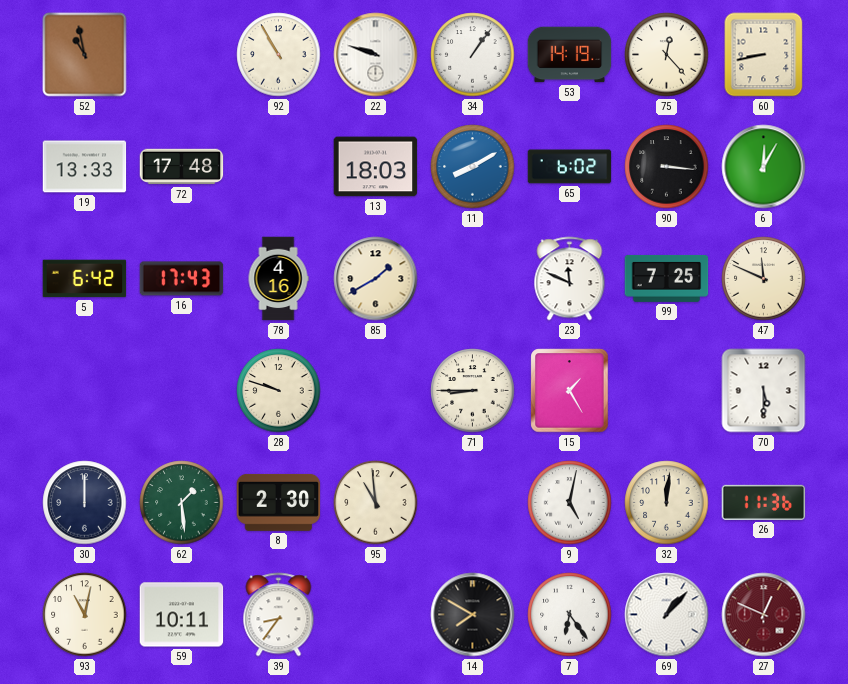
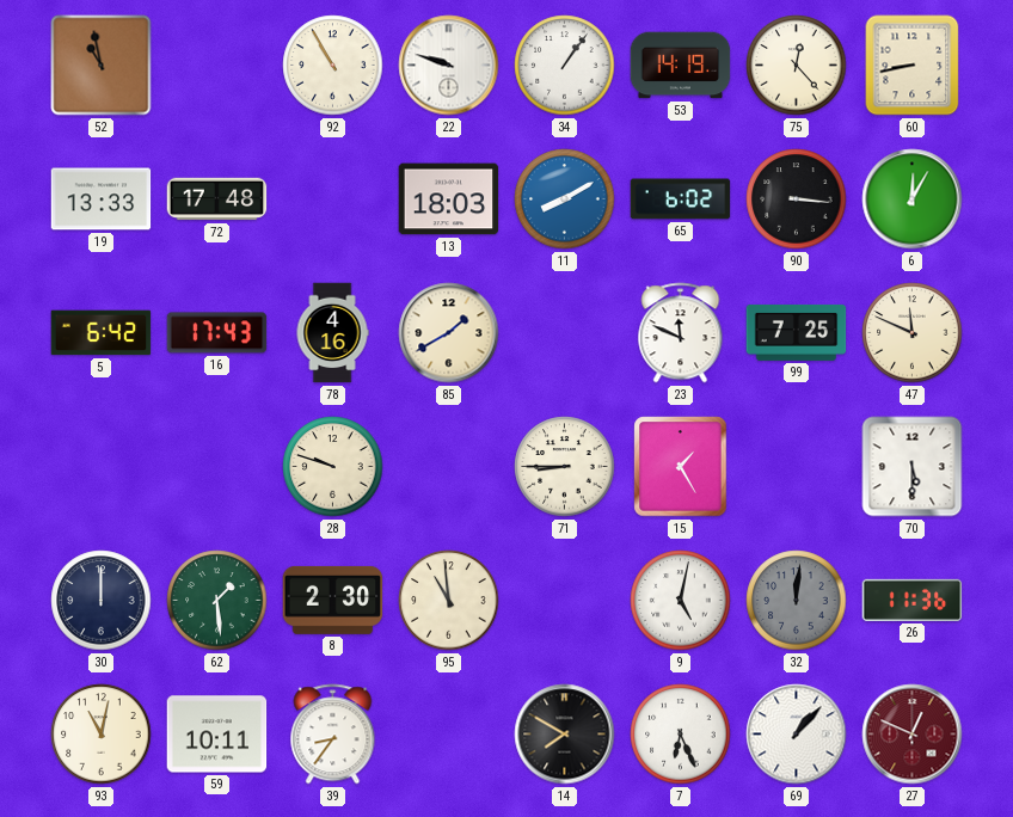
32 dial: cream -> grey
7: 6:24 -> 6:26
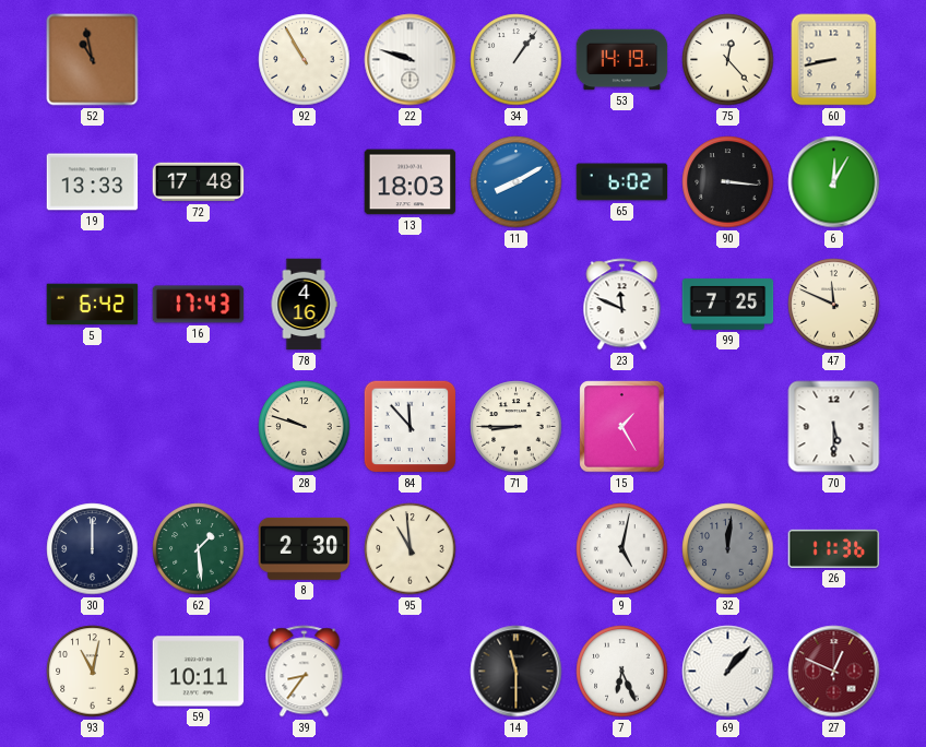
85: 1:40 -> none
84: none -> 11:53
14: 7:50 -> 11:30
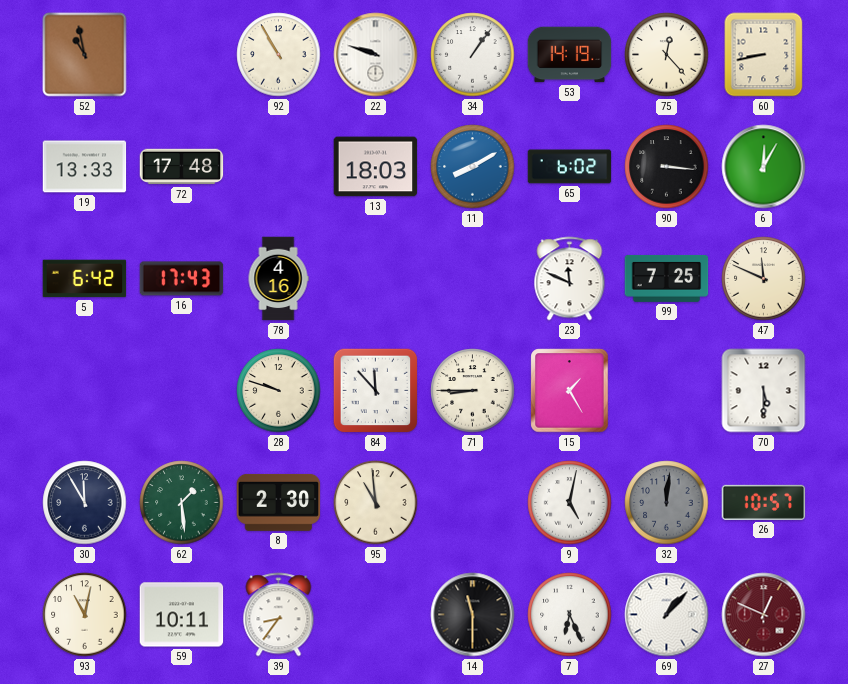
30: 12:00 -> 11:55
26: 11:36 -> 10:57
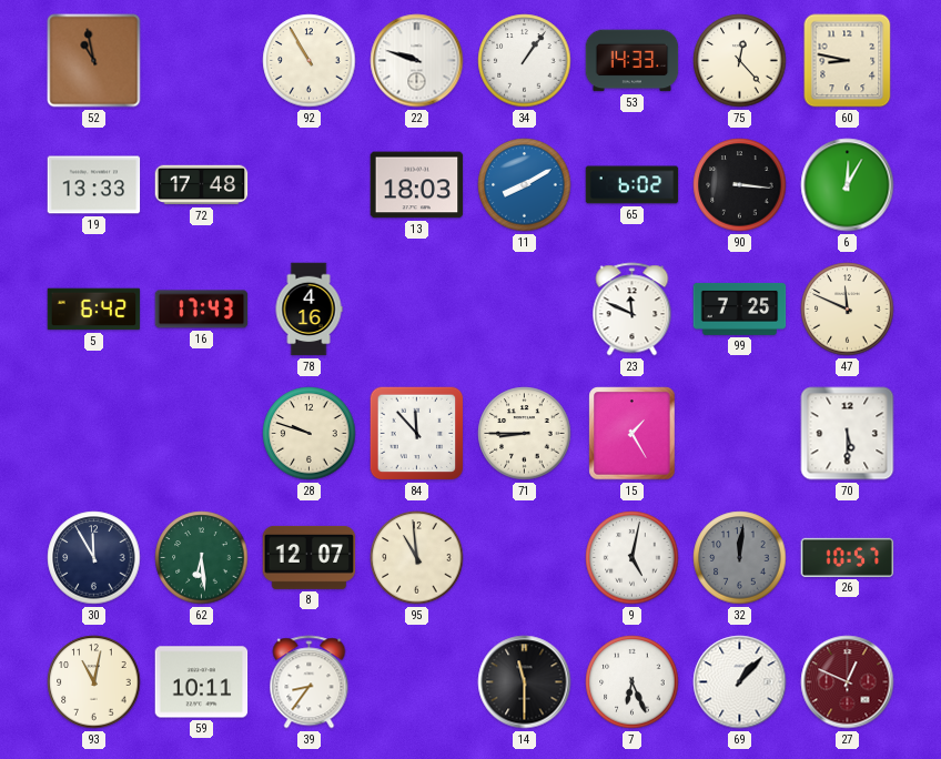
53: 14:19 -> 14:33
60: 8:43 -> 8:47
62: 1:29 -> 6:29
8: 2:30 -> 12:07
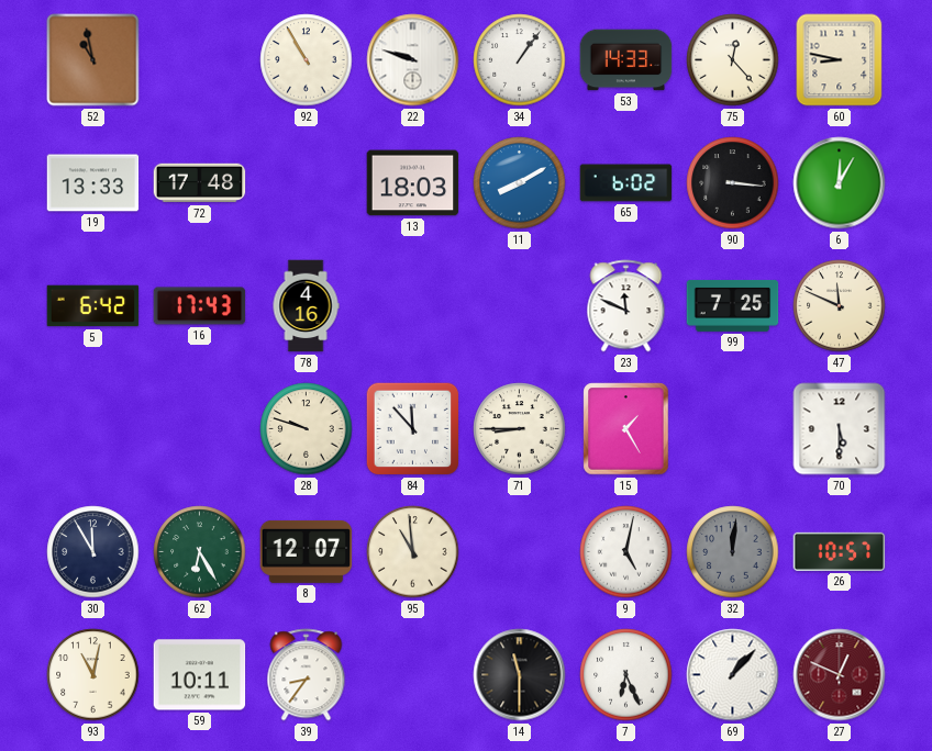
62: 6:29 -> 6:25
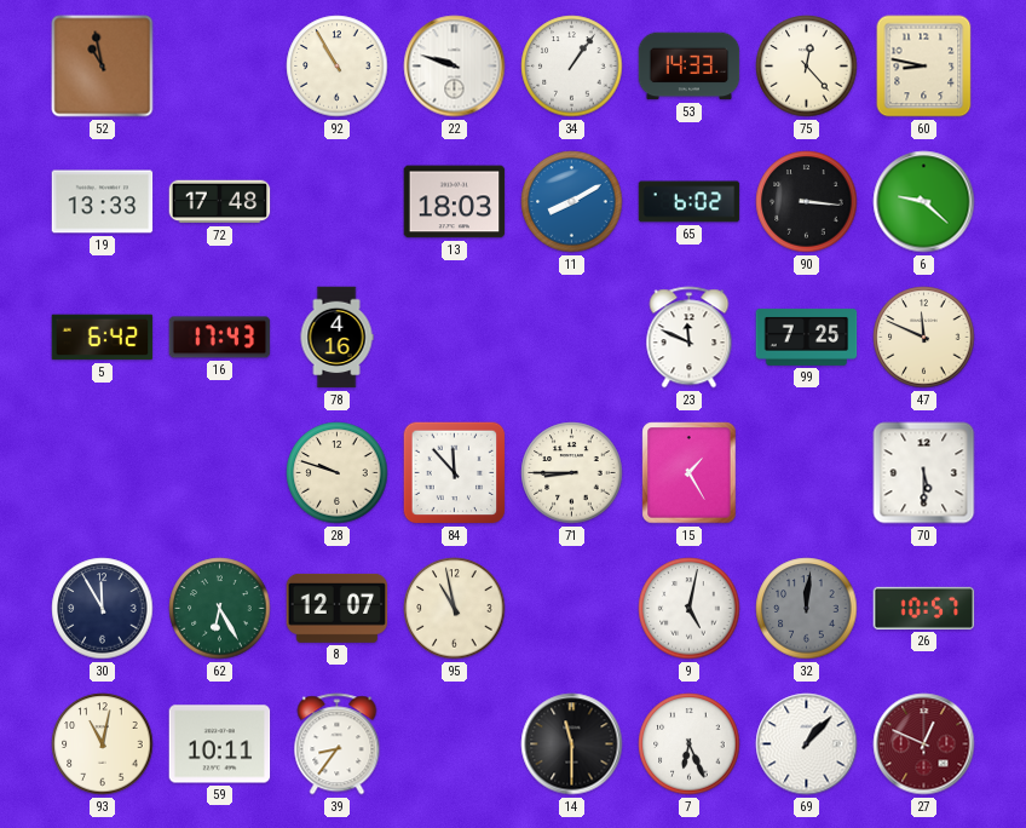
6: 12:05 -> 9:22
95: 10:59 -> 10:58
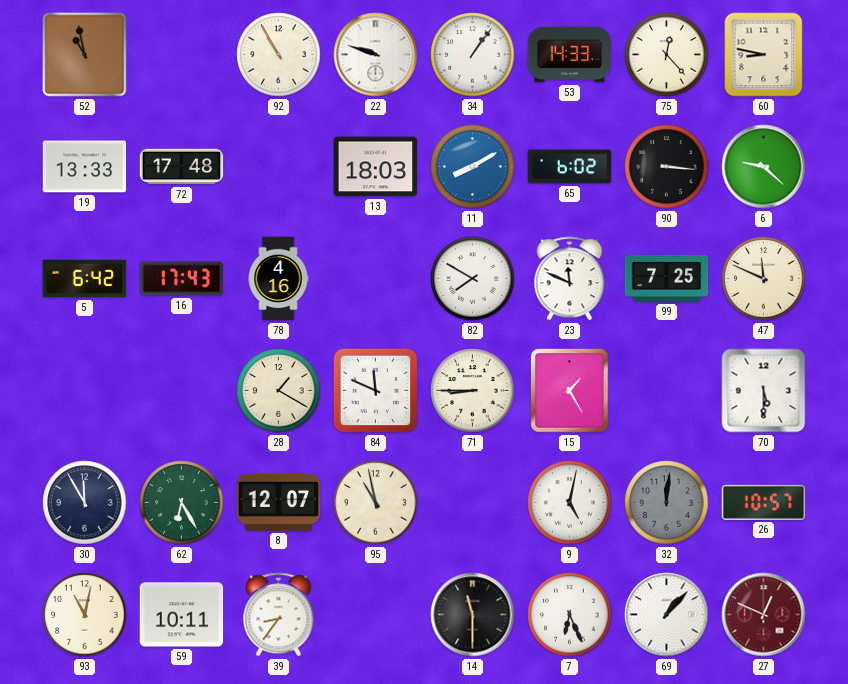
82: none -> 7:50
28: 9:48 -> 1:20
84: 11:53 -> 11:49
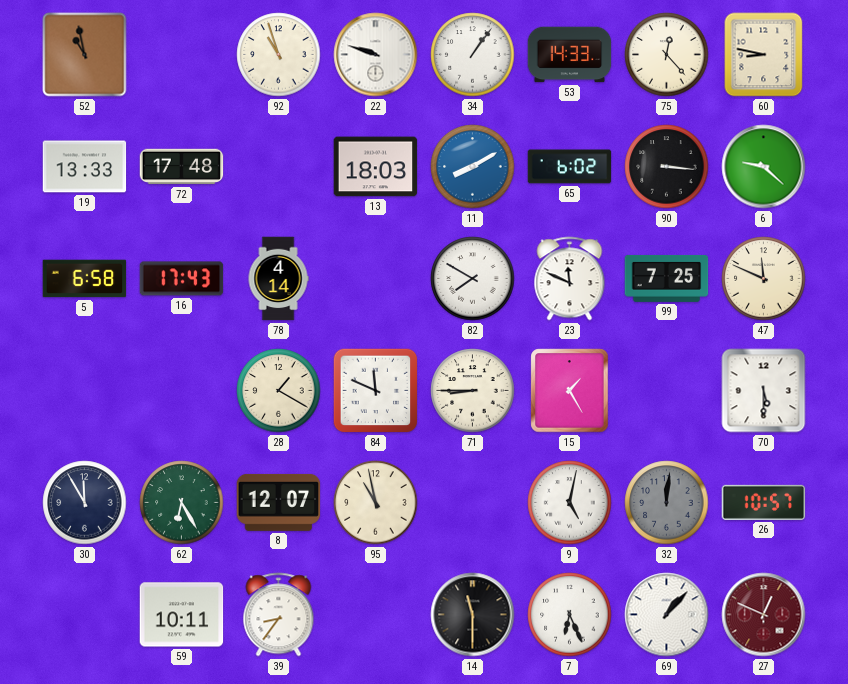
92: 10:55 -> 10:57
5: 6:42 -> 6:58
78: 4:16 -> 4:14
93: 11:02 -> none
